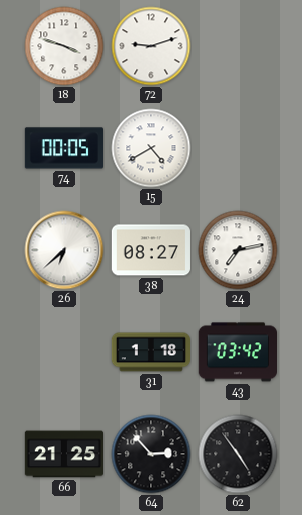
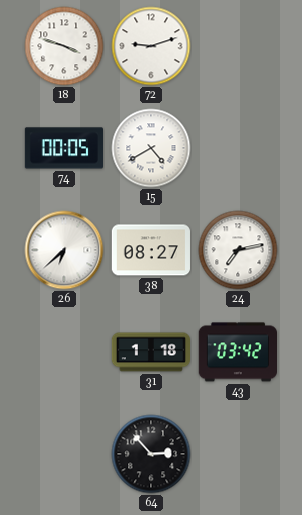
66: 21:25 -> none
62: 4:54 -> none
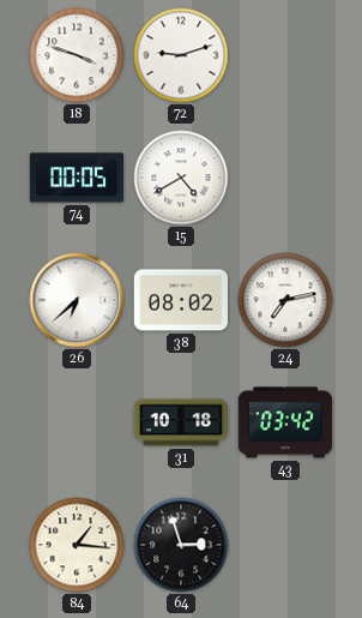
38: 08:27 -> 08:02
31: 1:18 -> 10:18
84: none -> 1:16
64: 2:53 -> 2:57
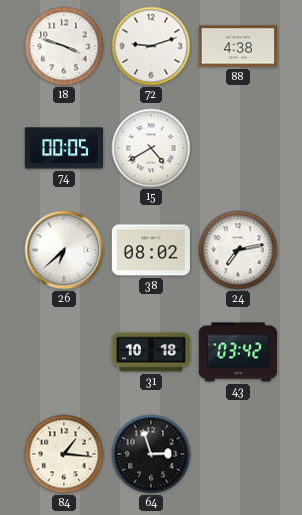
88: none -> 4:38
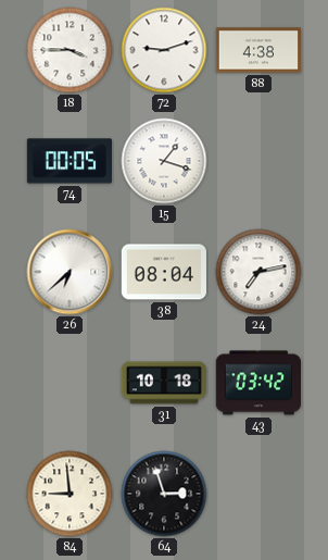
18: 3:48 -> 3:45
15: 4:40 -> 1:18
38: 08:02 -> 08:04
84: 1:16 -> 8:59
